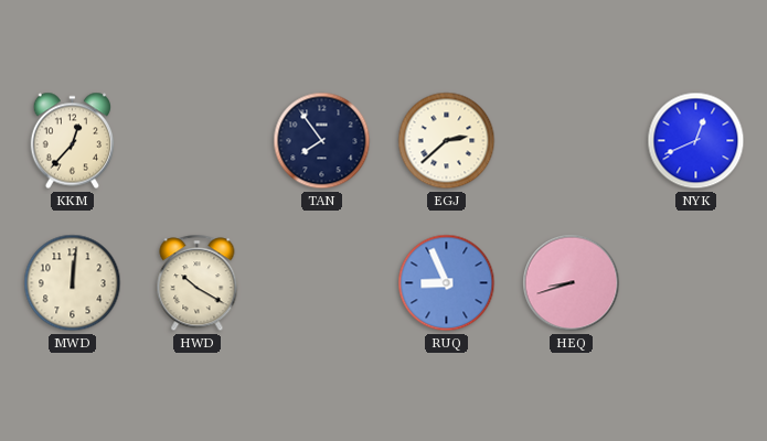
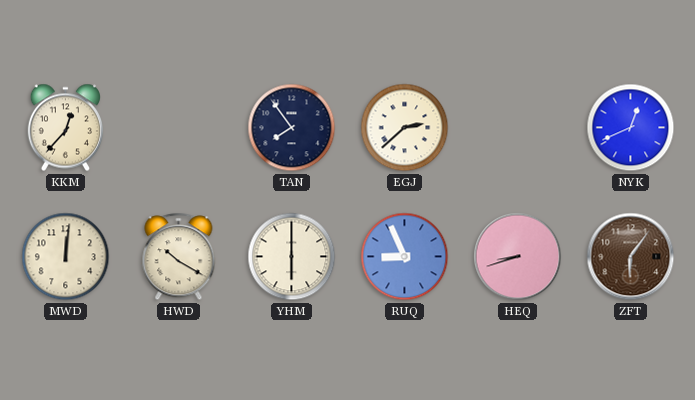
YHM: none -> 6:00
ZFT: none -> 6:06
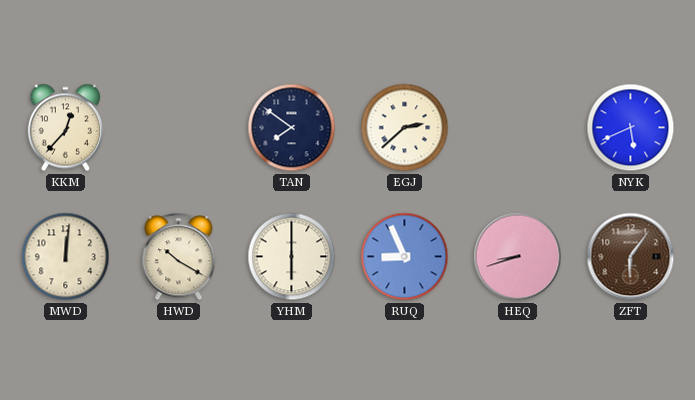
TAN: 7:54 -> 7:51
NYK: 12:41 -> 5:41
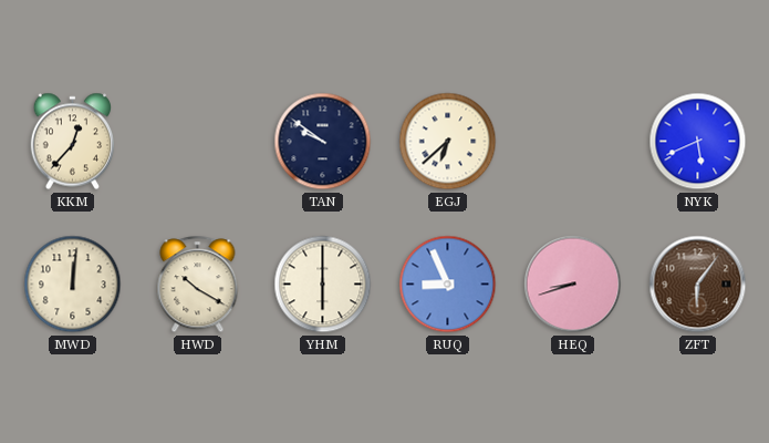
TAN: 7:51 -> 9:51
EGJ: 2:38 -> 6:38
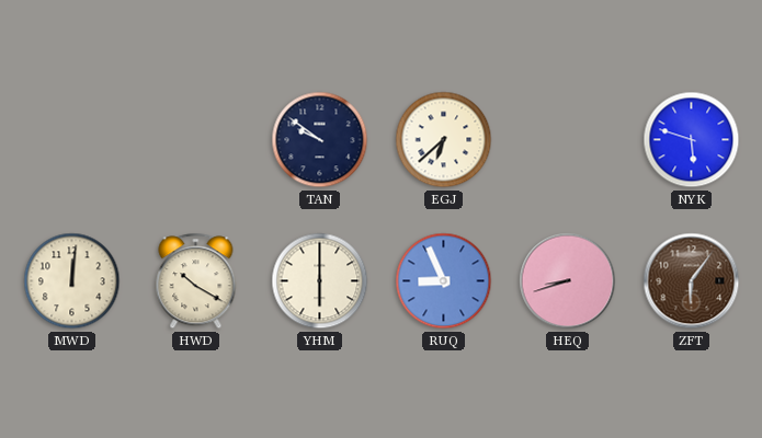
KKM: 12:37 -> none
NYK: 5:41 -> 5:48
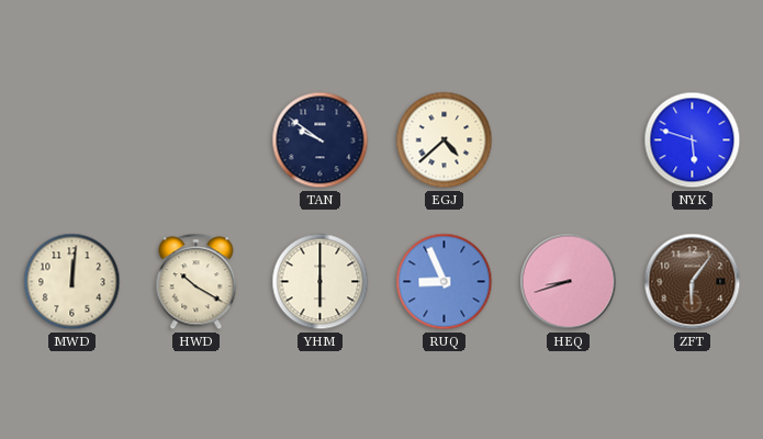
EGJ: 6:38 -> 4:38
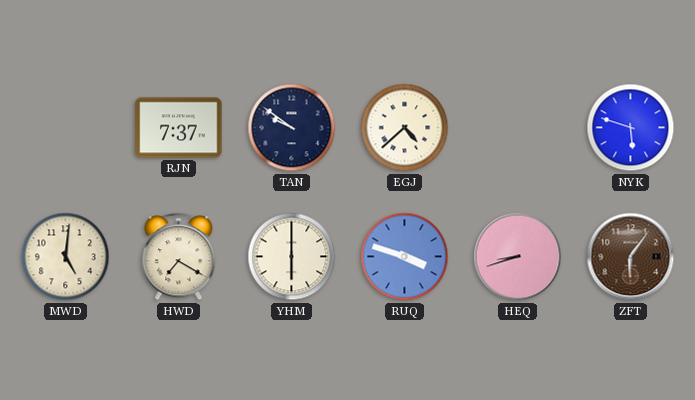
RJN: none -> 7:37
MWD: 12:01 -> 5:01
HWD: 10:20 -> 7:20
RUQ: 8:56 -> 3:48
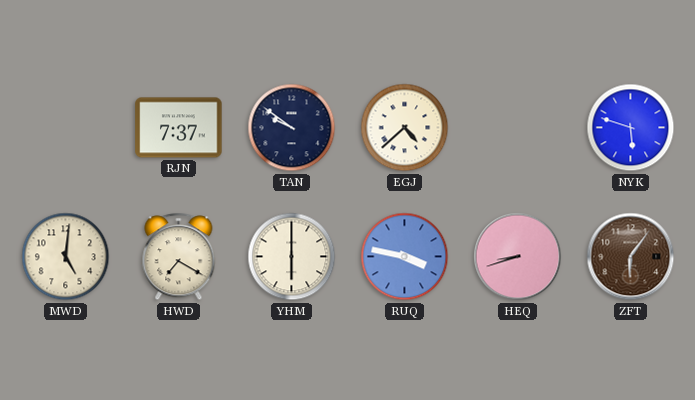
RUQ: 3:48 -> 3:47
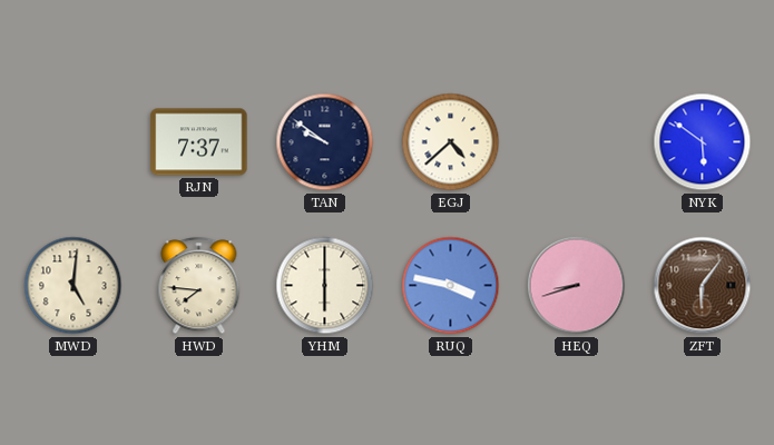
NYK: 5:48 -> 5:51
HWD: 7:20 -> 7:46
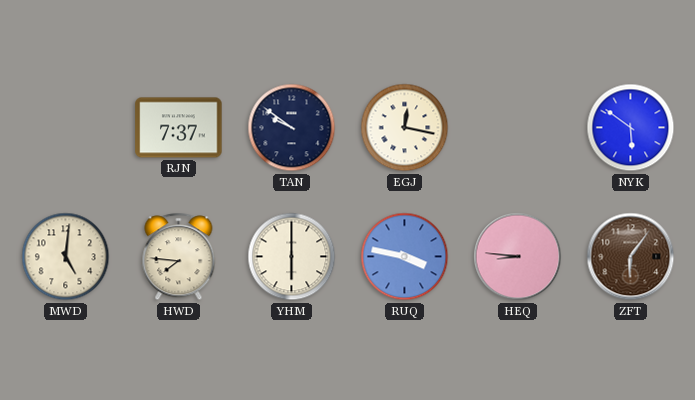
EGJ: 4:38 -> 12:17
HEQ: 8:42 -> 8:46
